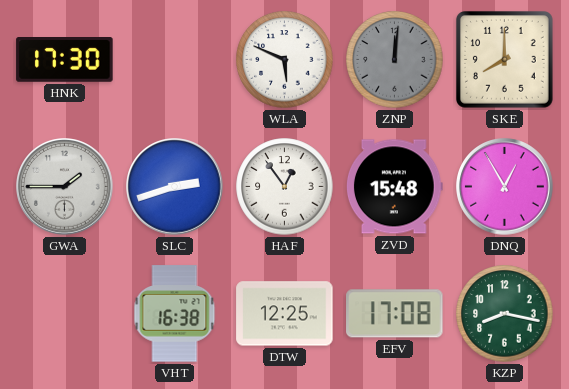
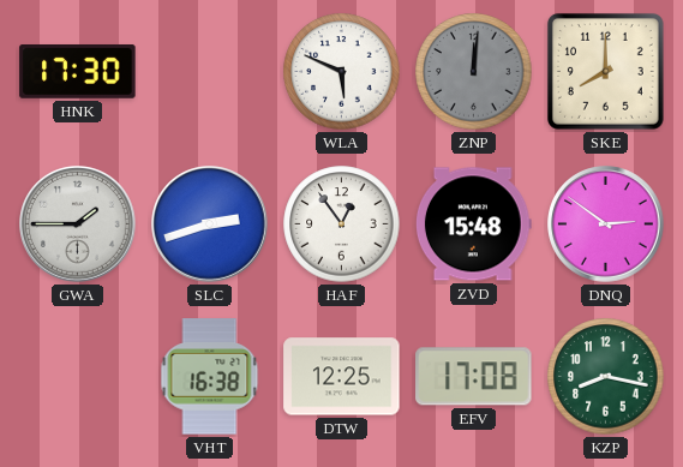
DNQ: 12:55 -> 2:51
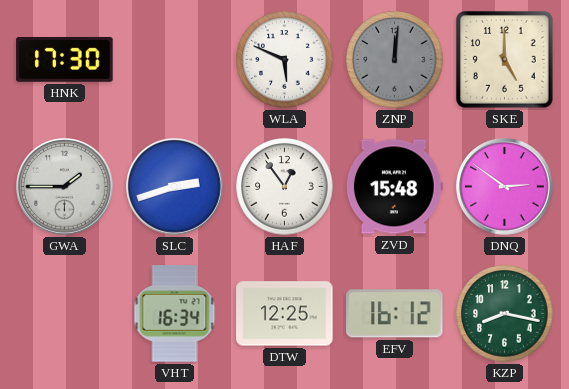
SKE: 8:00 -> 5:00
VHT: 16:38 -> 16:34
EFV: 17:08 -> 16:12
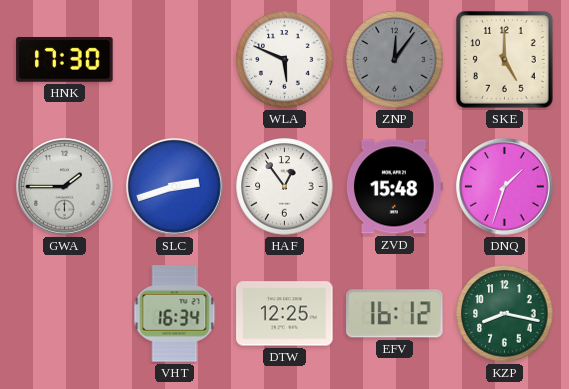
ZNP: 12:01 -> 12:06
DNQ: 2:51 -> 1:33
